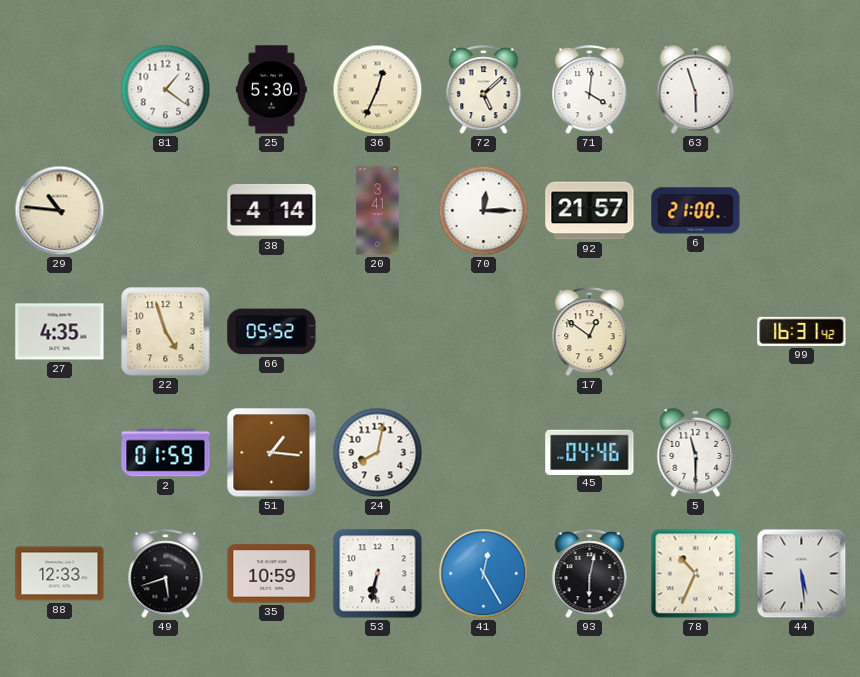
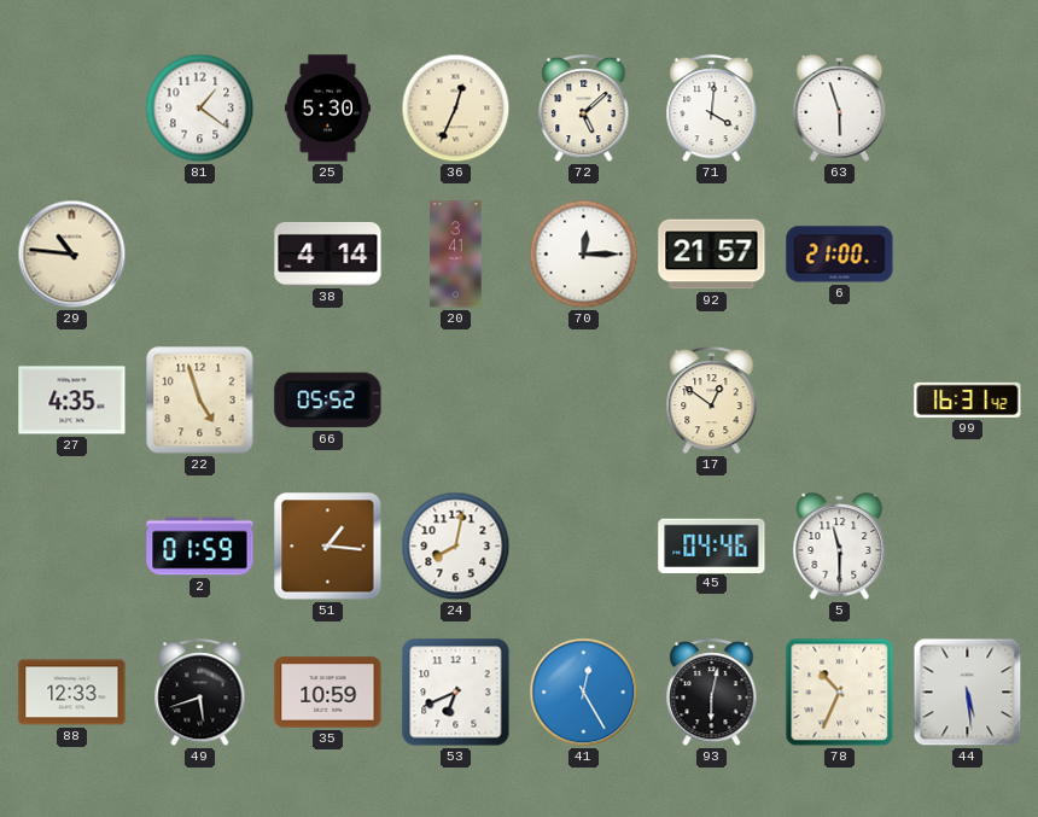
53: 6:32 -> 6:41
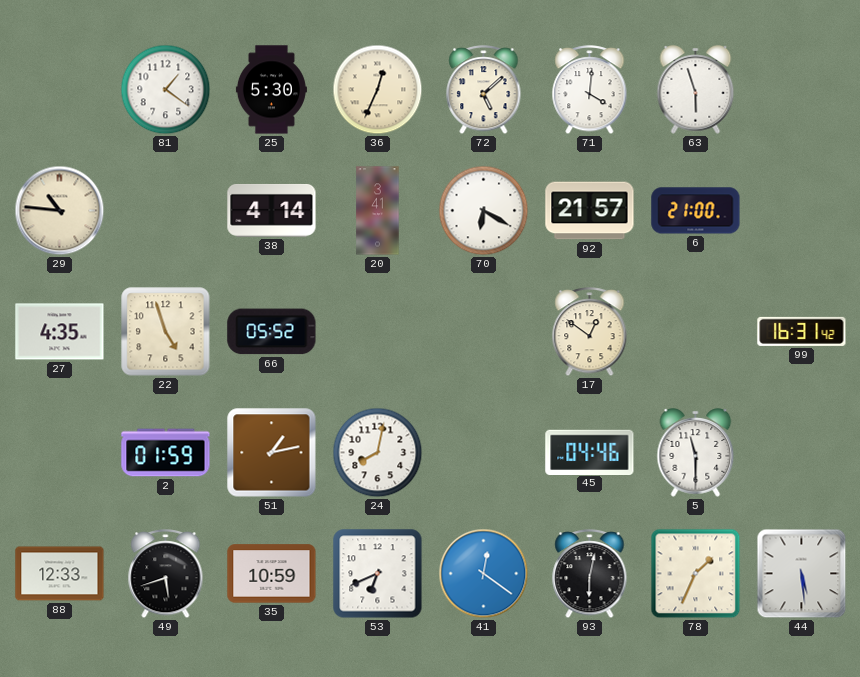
70: 12:15 -> 6:20
51: 1:16 -> 1:13
41: 12:25 -> 12:21
78: 10:34 -> 1:34
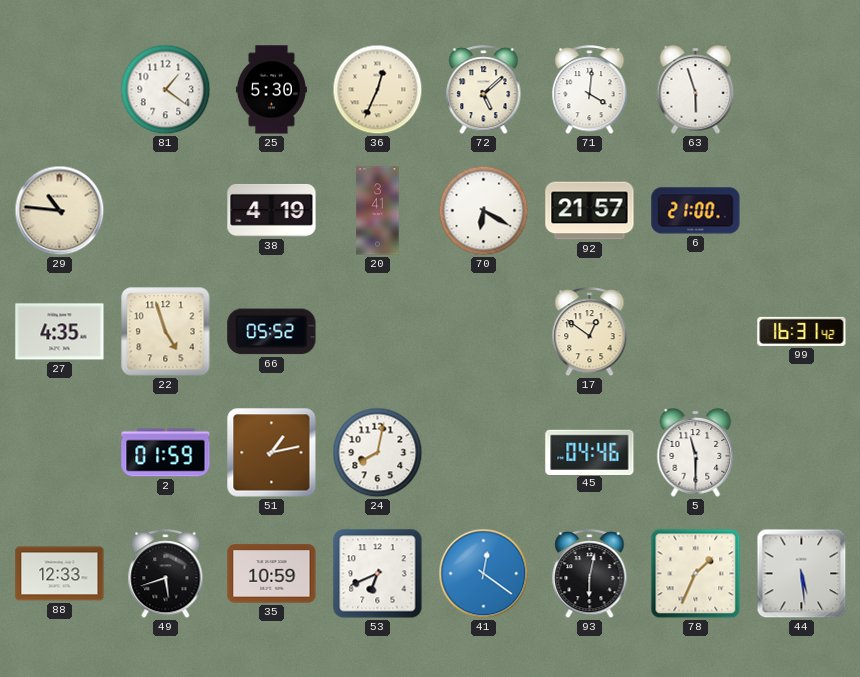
38: 4:14 -> 4:19
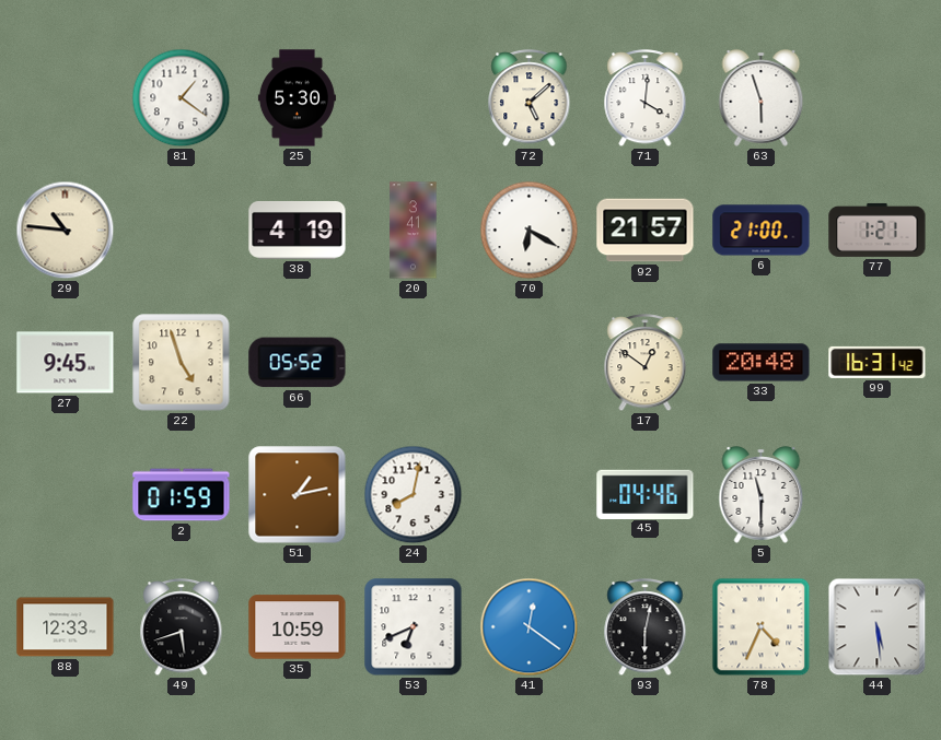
36: 12:34 -> none
77: none -> 1:21
27: 4:35 -> 9:45
33: none -> 20:48
78: 1:34 -> 4:34
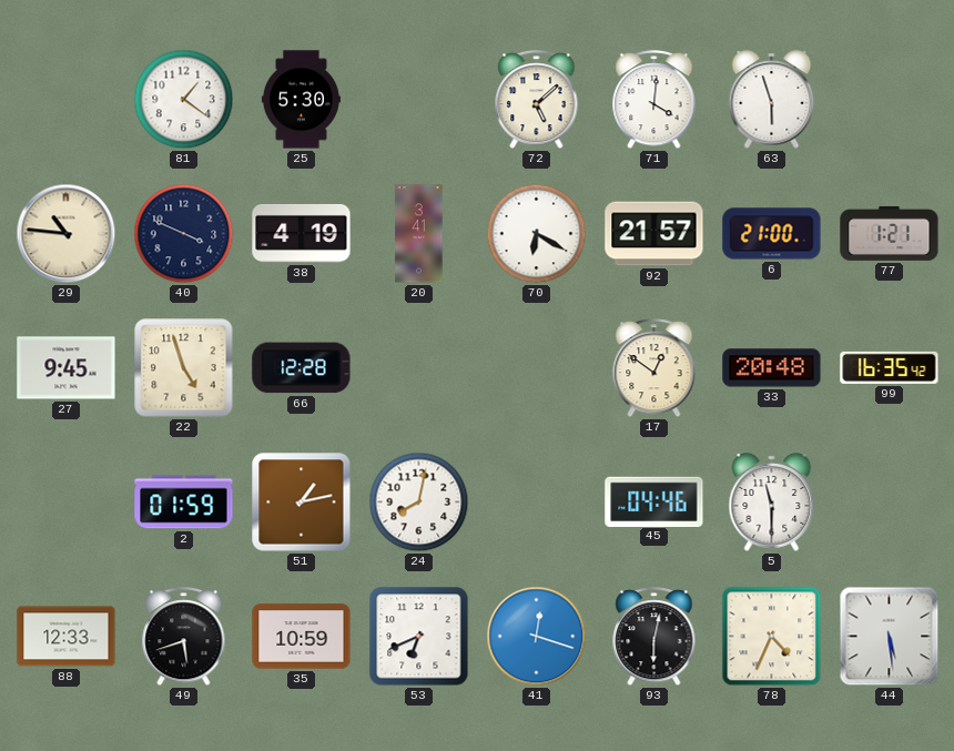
40: none -> 3:49
66: 05:52 -> 12:28
99: 16:31 -> 16:35
41: 12:21 -> 12:18
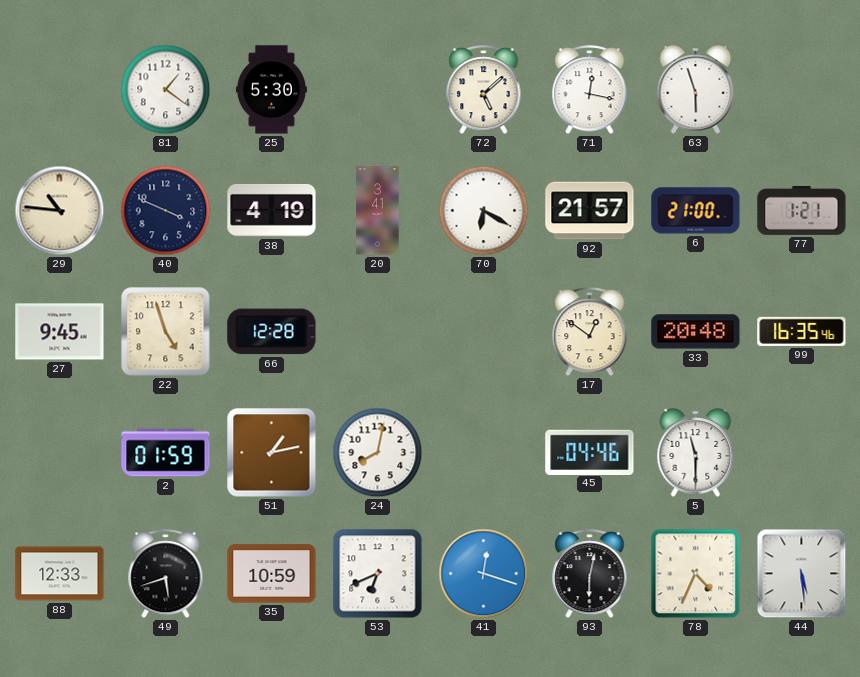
71: 4:01 -> 12:17
99: 16:35:42 -> 16:35:46
